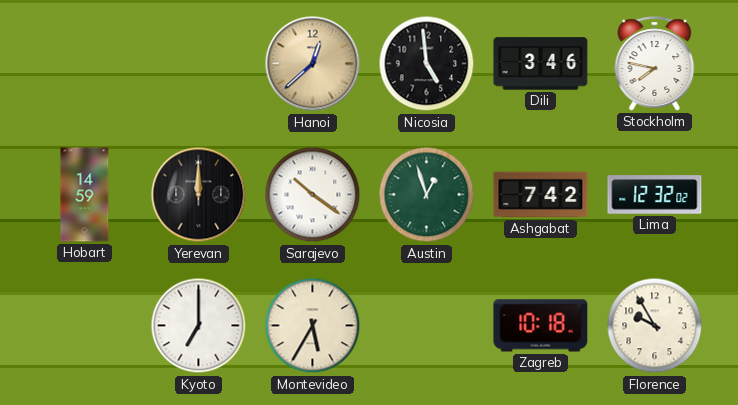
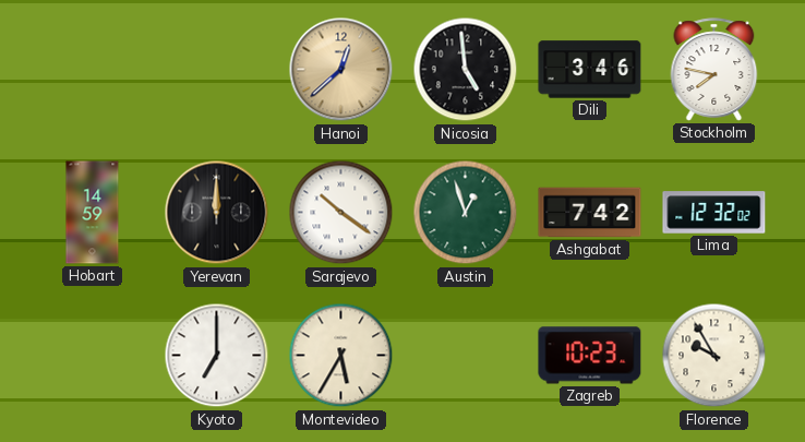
Zagreb: 10:18 -> 10:23
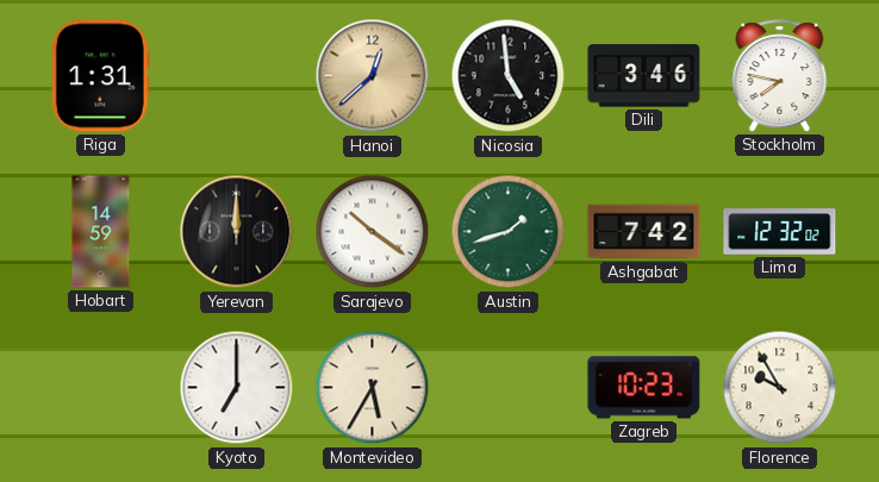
Riga: none -> 1:31
Austin: 12:57 -> 1:42
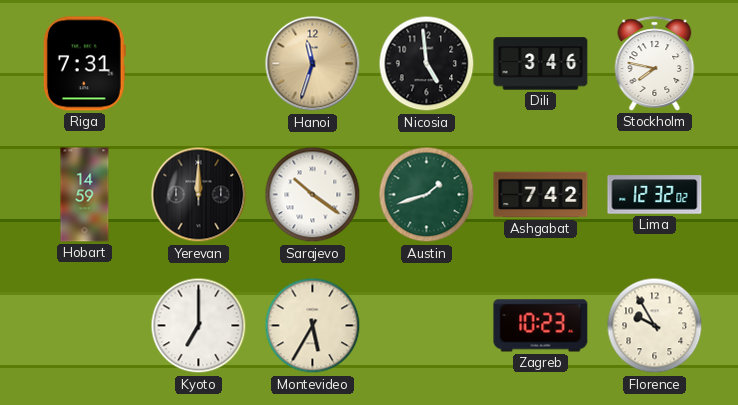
Riga: 1:31 -> 7:31
Hanoi: 12:38 -> 11:33
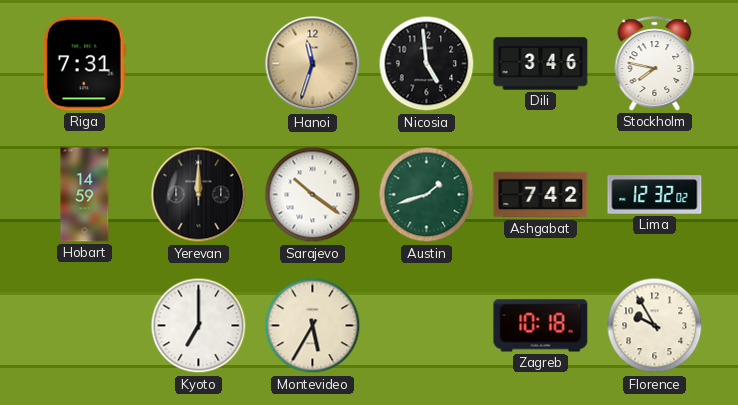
Zagreb: 10:23 -> 10:18
